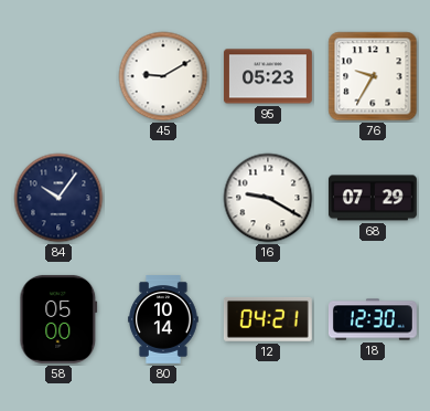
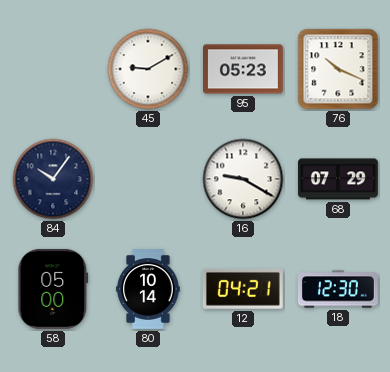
76: 9:35 -> 10:19
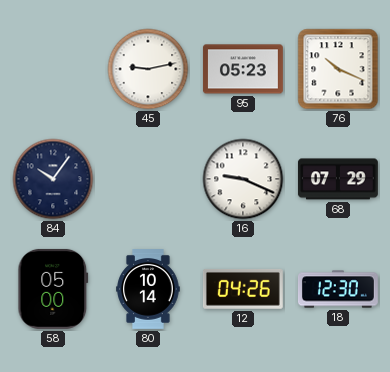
45: 9:10 -> 9:13
16: 9:20 -> 9:19
12: 04:21 -> 04:26
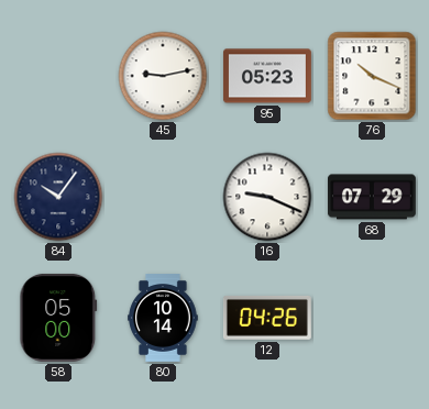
18: 12:30 -> none
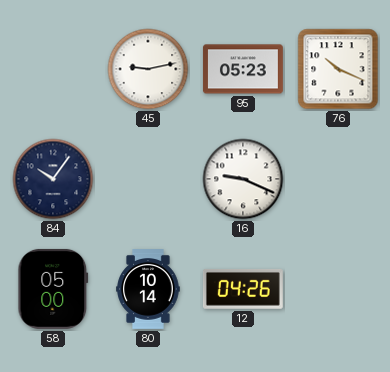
68: 07:29 -> none
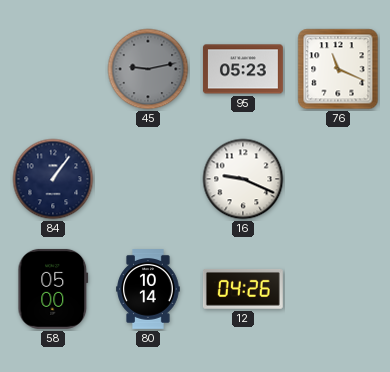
45 dial: white -> grey
76: 10:19 -> 11:19
84: 10:06 -> 1:06
